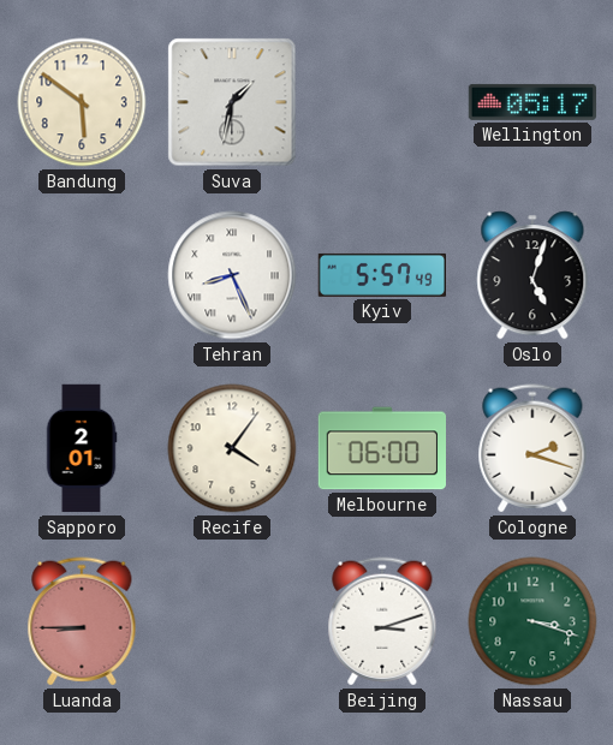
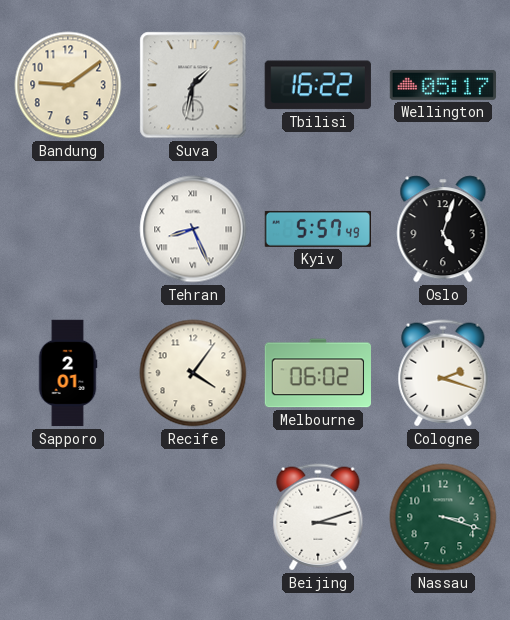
Bandung: 5:51 -> 9:09
Tbilisi: none -> 16:22
Melbourne: 06:00 -> 06:02
Luanda: 8:45 -> none
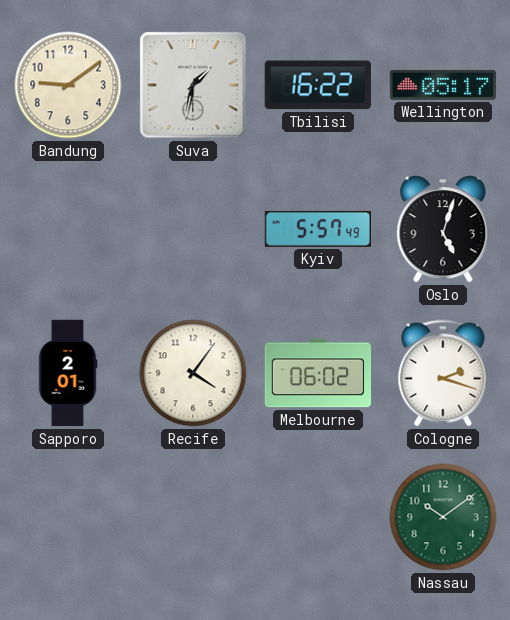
Tehran: 8:26 -> none
Beijing: 3:12 -> none
Nassau: 3:18 -> 10:09
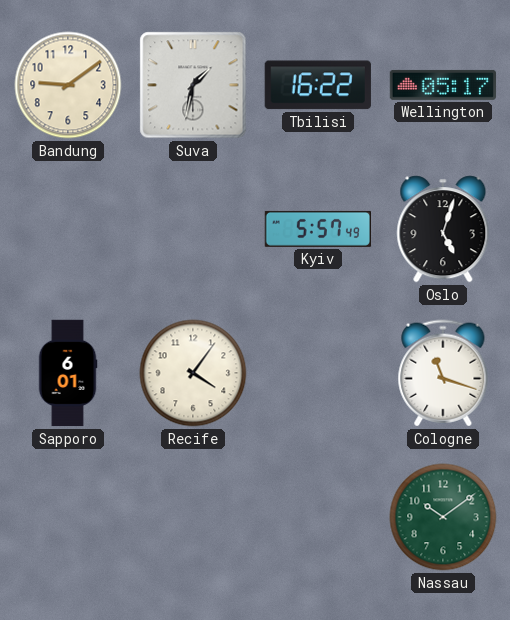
Sapporo: 2:01 -> 6:01
Melbourne: 06:02 -> none
Cologne: 2:18 -> 11:18
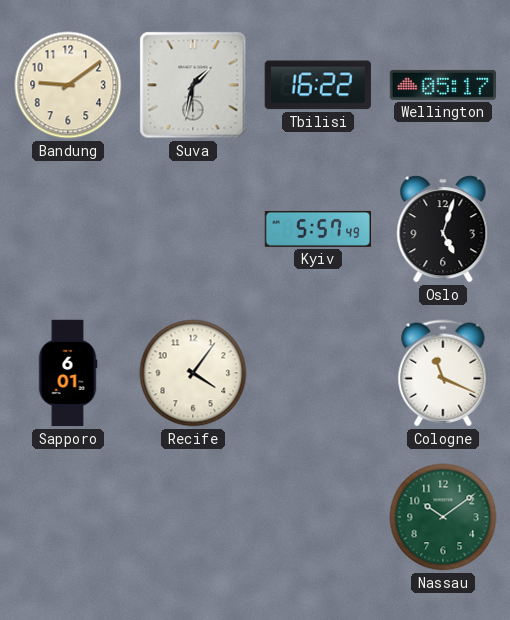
Cologne: 11:18 -> 11:19
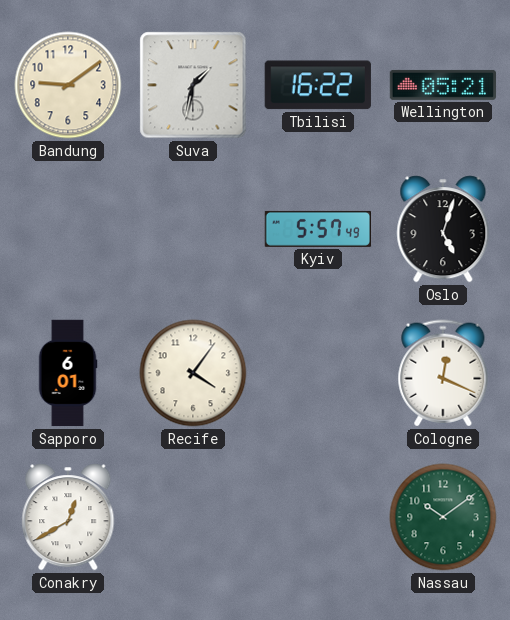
Wellington: 05:17 -> 05:21
Cologne: 11:19 -> 12:19
Conakry: none -> 12:40
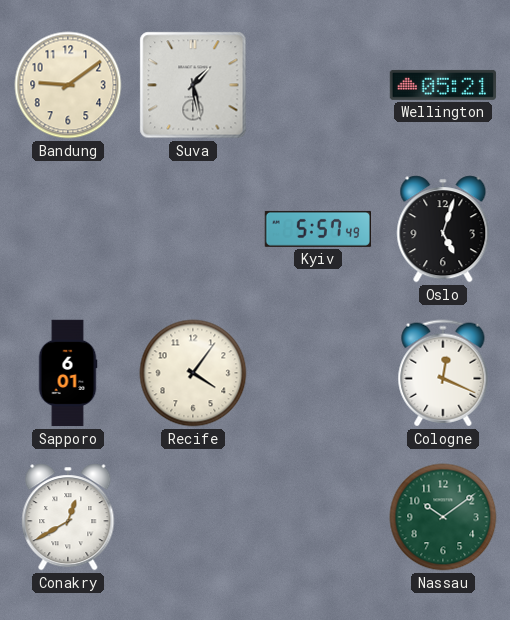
Suva: 1:32 -> 1:28
Tbilisi: 16:22 -> none
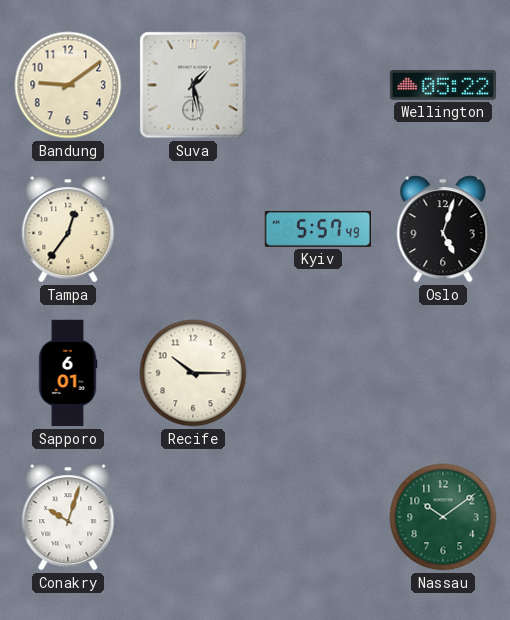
Wellington: 05:21 -> 05:22
Tampa: none -> 12:36
Recife: 4:06 -> 10:15
Cologne: 12:19 -> none
Conakry: 12:40 -> 10:03
